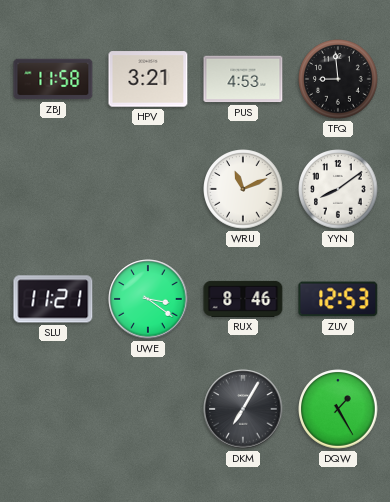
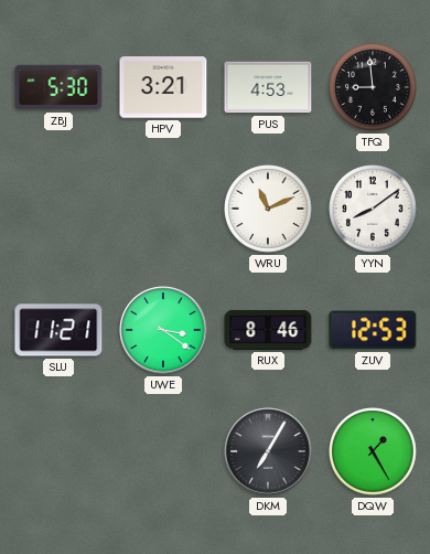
ZBJ: 11:58 -> 5:30
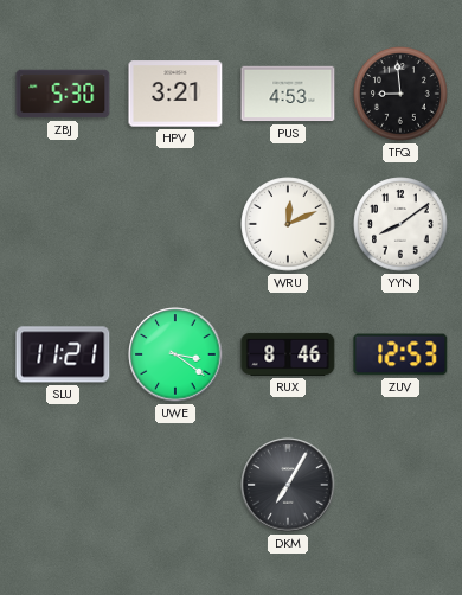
WRU: 11:11 -> 12:11
DQW: 1:25 -> none
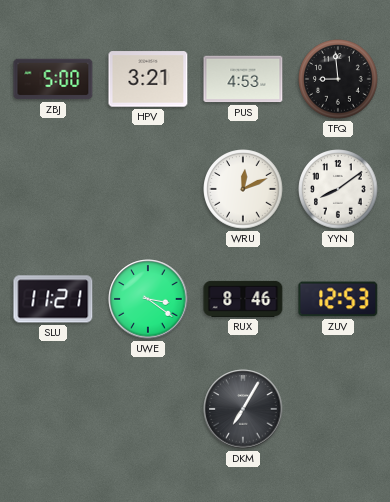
ZBJ: 5:30 -> 5:00
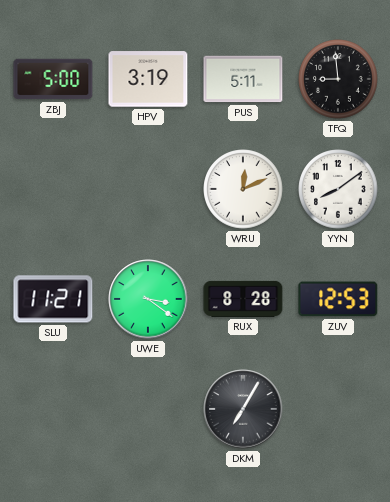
HPV: 3:21 -> 3:19
PUS: 4:53 -> 5:11
RUX: 8:46 -> 8:28
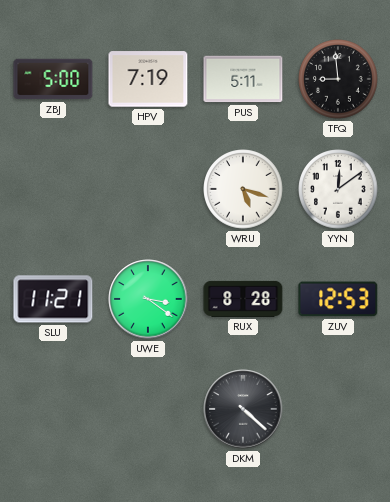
HPV: 3:19 -> 7:19
WRU: 12:11 -> 5:18
YYN: 8:09 -> 12:09
DKM: 7:05 -> 4:22
